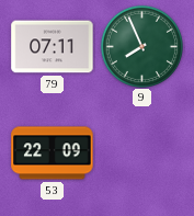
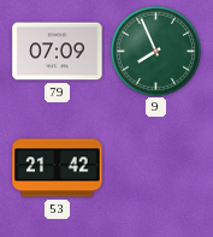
79: 07:11 -> 07:09
53: 22:09 -> 21:42
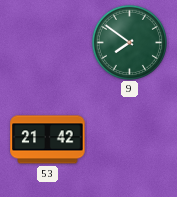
79: 07:09 -> none
9: 7:56 -> 7:51
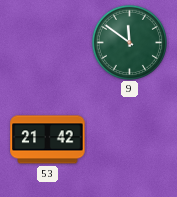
9: 7:51 -> 11:51
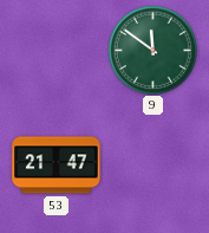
53: 21:42 -> 21:47
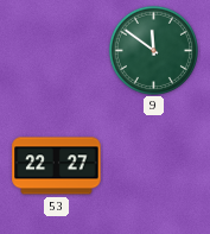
53: 21:47 -> 22:27
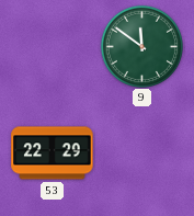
53: 22:27 -> 22:29
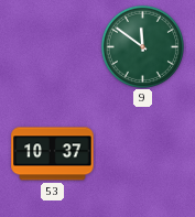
53: 22:29 -> 10:37
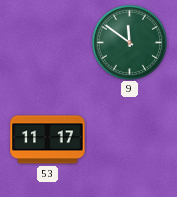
53: 10:37 -> 11:17
